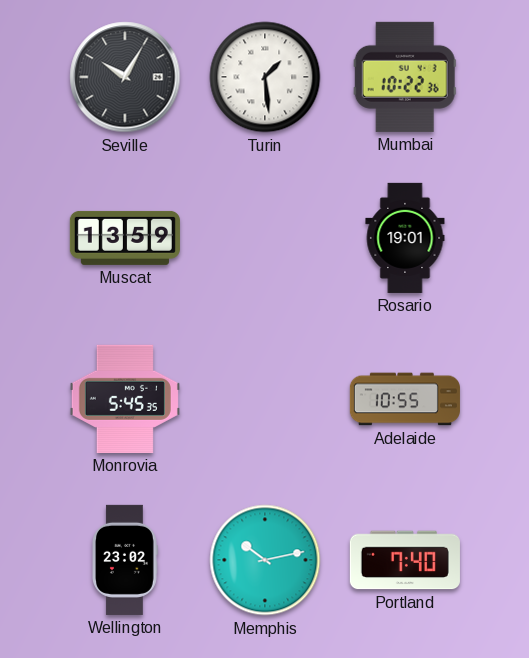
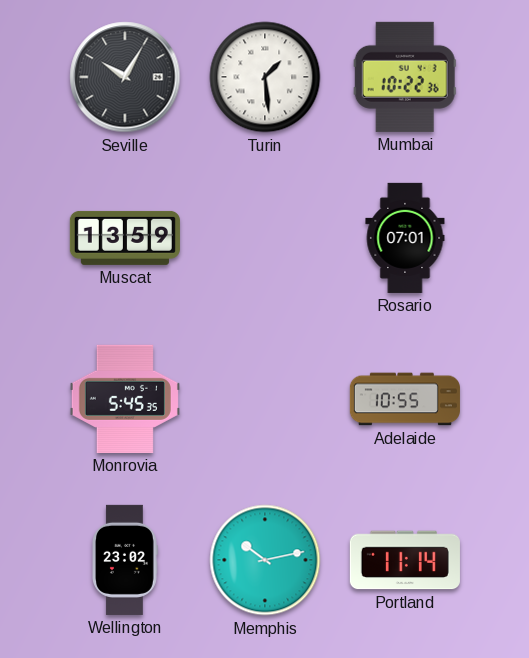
Rosario: 19:01 -> 07:01
Portland: 7:40 -> 11:14
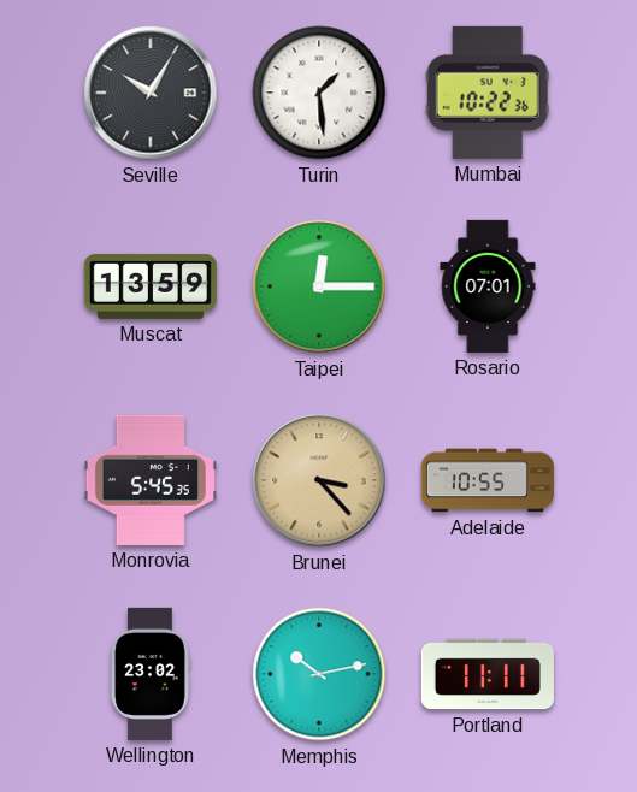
Taipei: none -> 12:15
Brunei: none -> 3:23
Portland: 11:14 -> 11:11
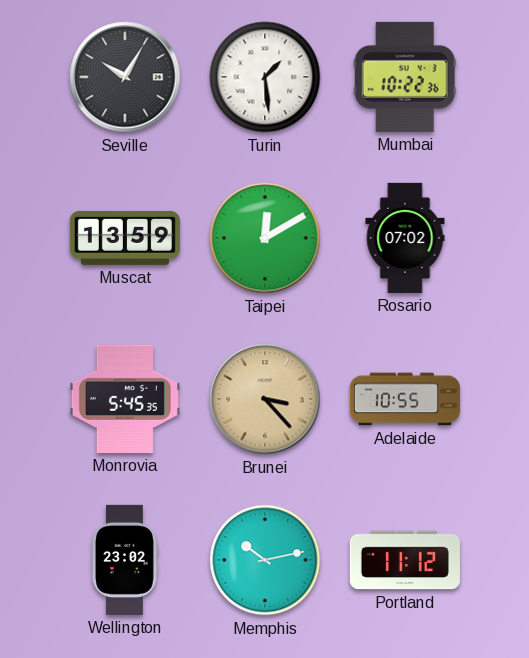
Taipei: 12:15 -> 12:10
Rosario: 07:01 -> 07:02
Portland: 11:11 -> 11:12
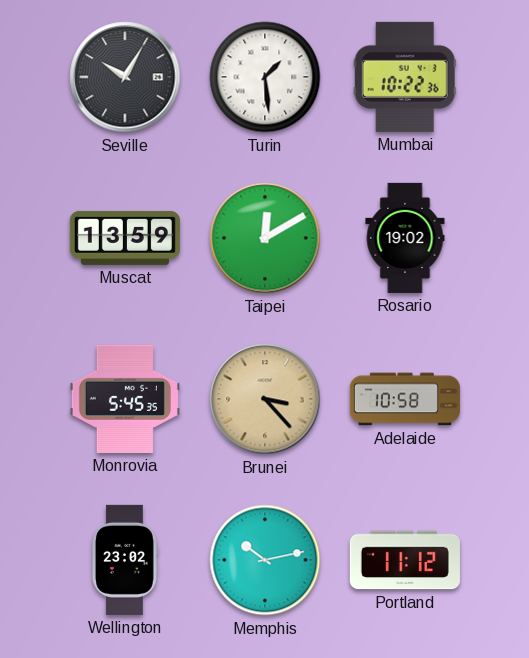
Rosario: 07:02 -> 19:02
Adelaide: 10:55 -> 10:58
